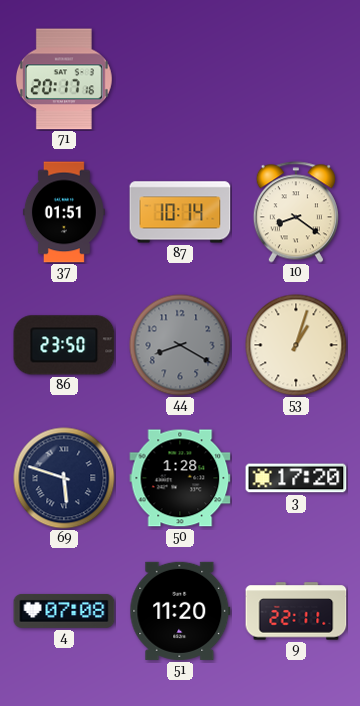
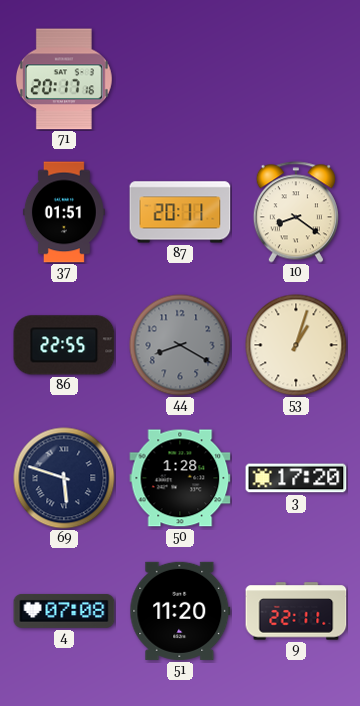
87: 10:14 -> 20:11
86: 23:50 -> 22:55
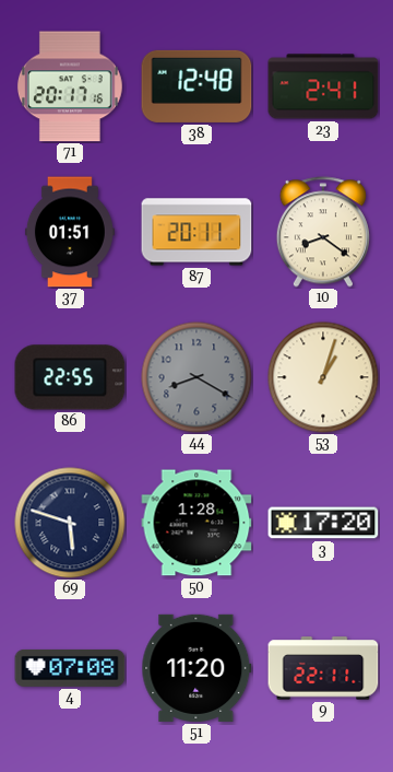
38: none -> 12:48
23: none -> 2:41
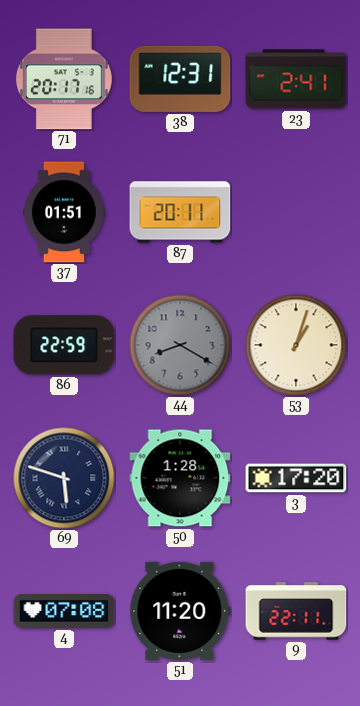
38: 12:48 -> 12:31
10: 8:21 -> none
86: 22:55 -> 22:59
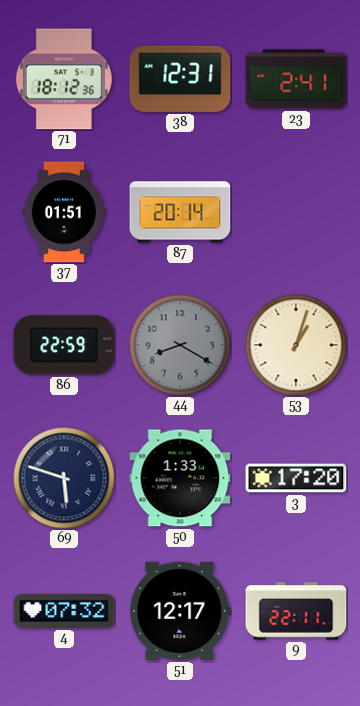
71: 20:17 -> 18:12
87: 20:11 -> 20:14
50: 1:28 -> 1:33
4: 07:08 -> 07:32
51: 11:20 -> 12:17
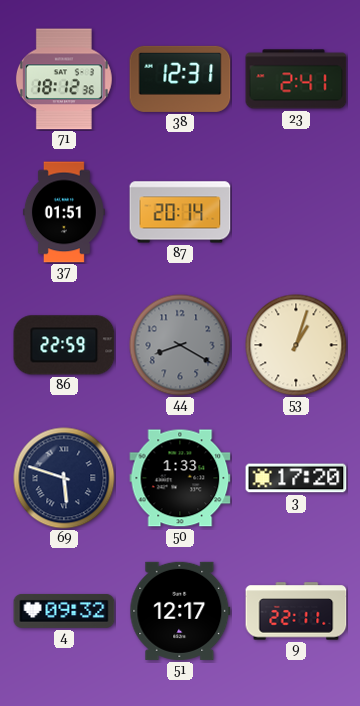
4: 07:32 -> 09:32
